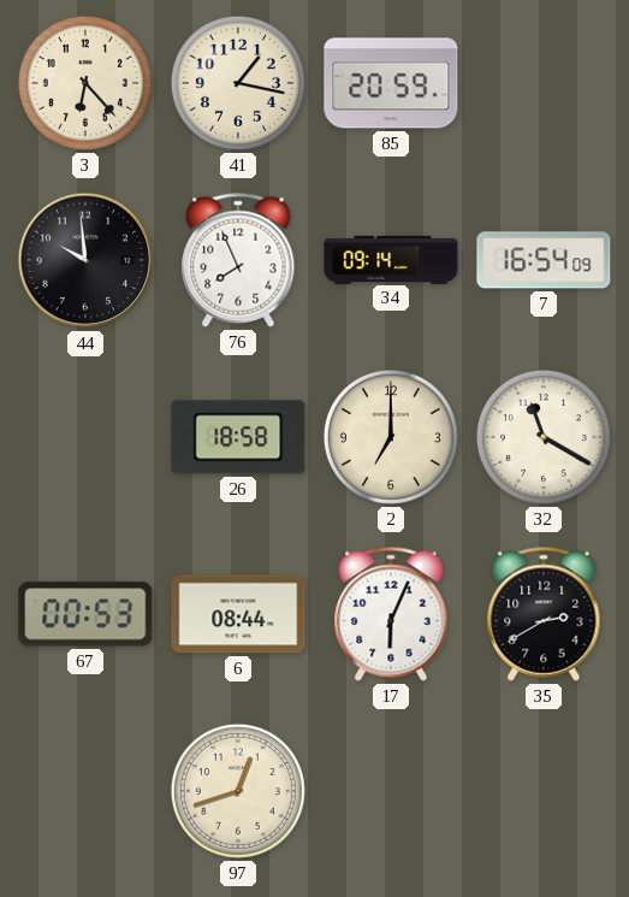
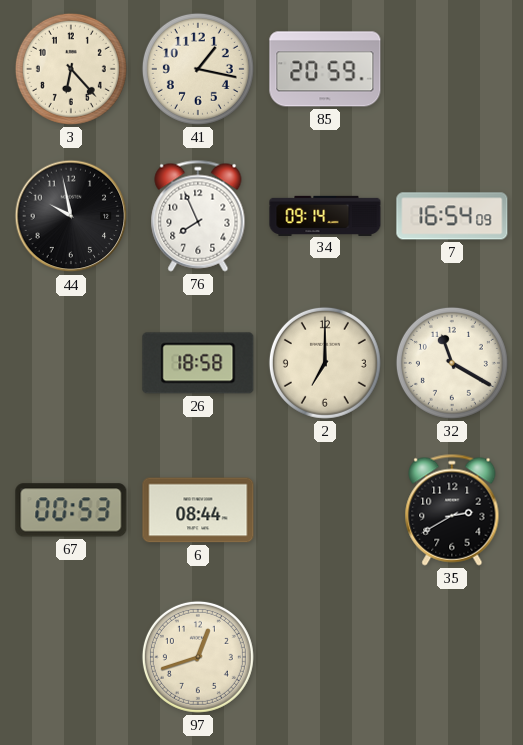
44: 9:59 -> 9:58
17: 6:04 -> none
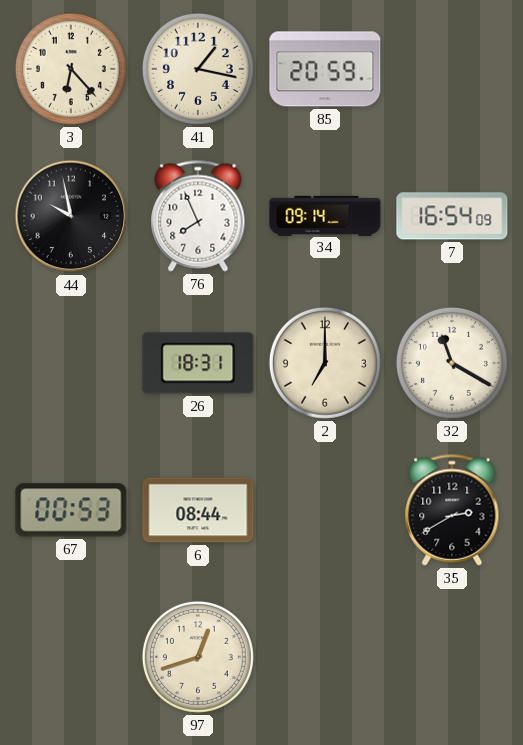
26: 18:58 -> 18:31
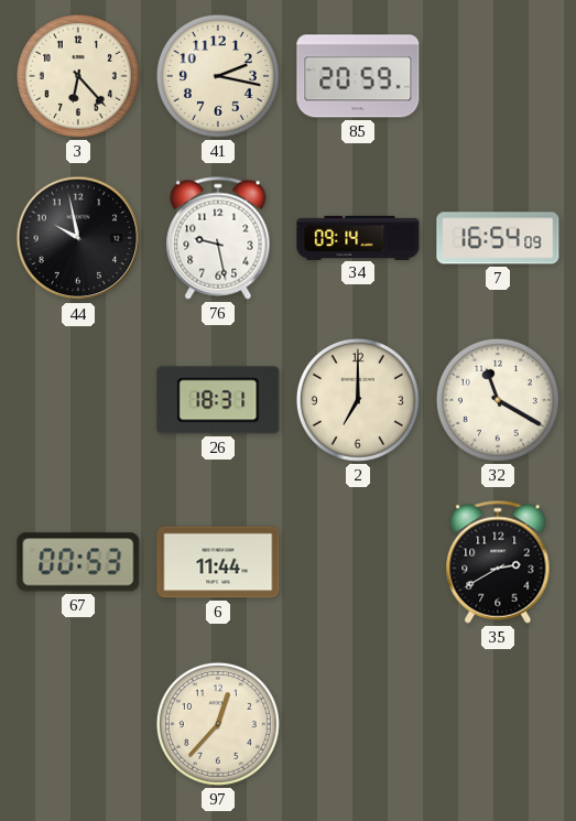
41: 1:17 -> 2:17
76: 7:56 -> 9:28
6: 08:44 -> 11:44
97: 12:42 -> 12:37
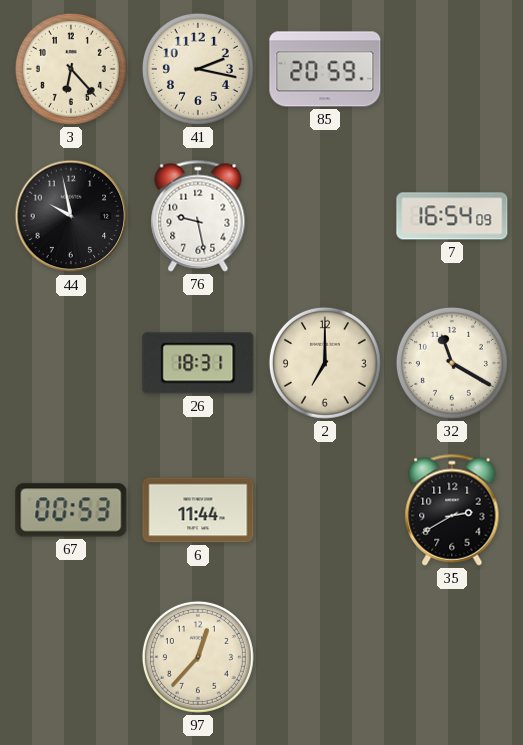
34: 09:14 -> none
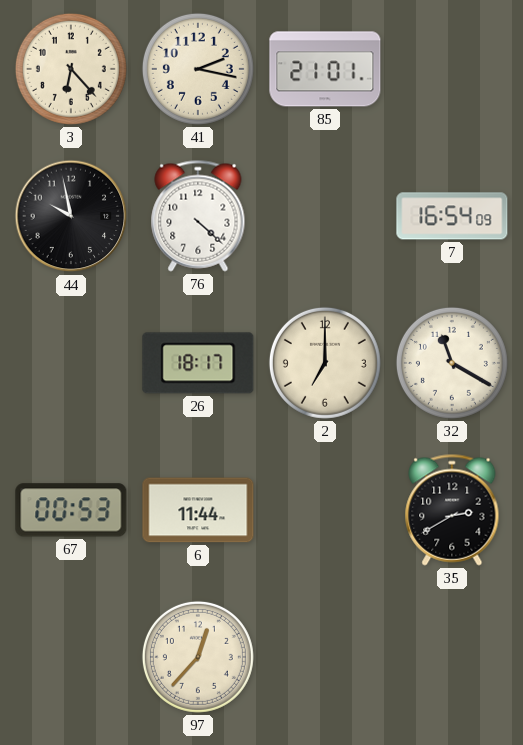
85: 20:59 -> 21:01
76: 9:28 -> 4:22
26: 18:31 -> 18:17
